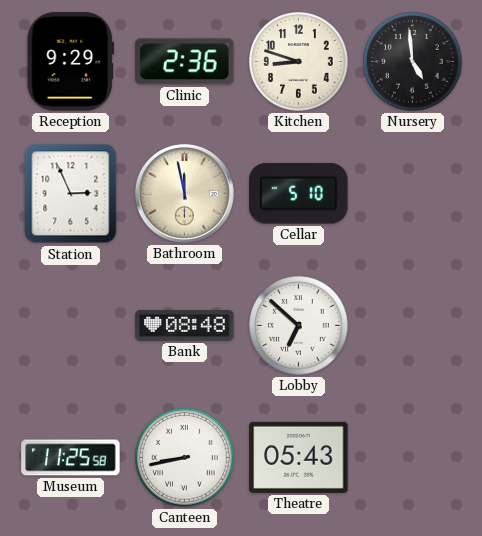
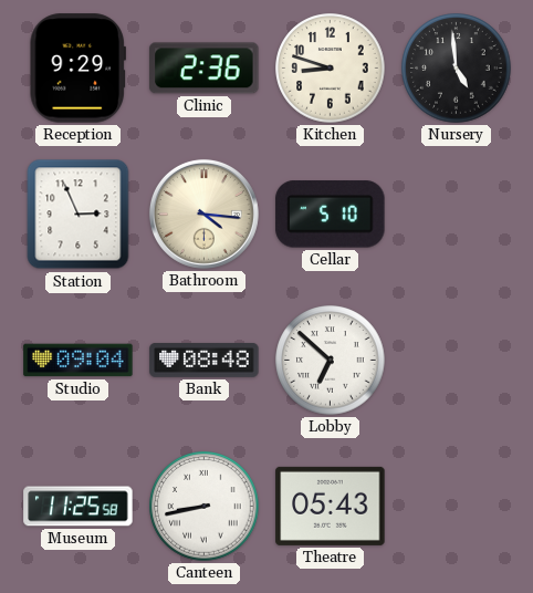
Bathroom: 11:58 -> 4:16
Studio: none -> 09:04
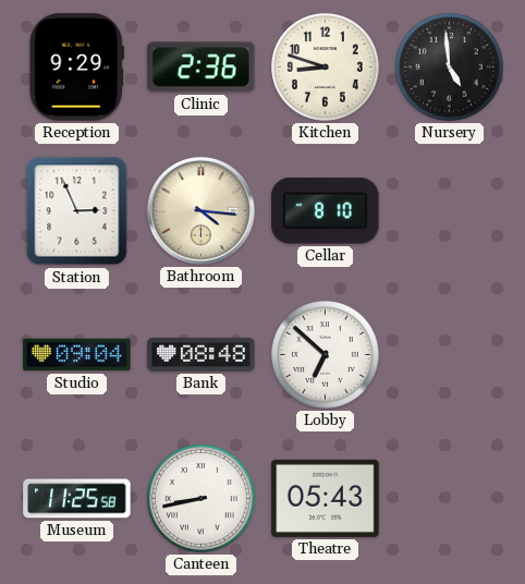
Cellar: 5:10 -> 8:10
